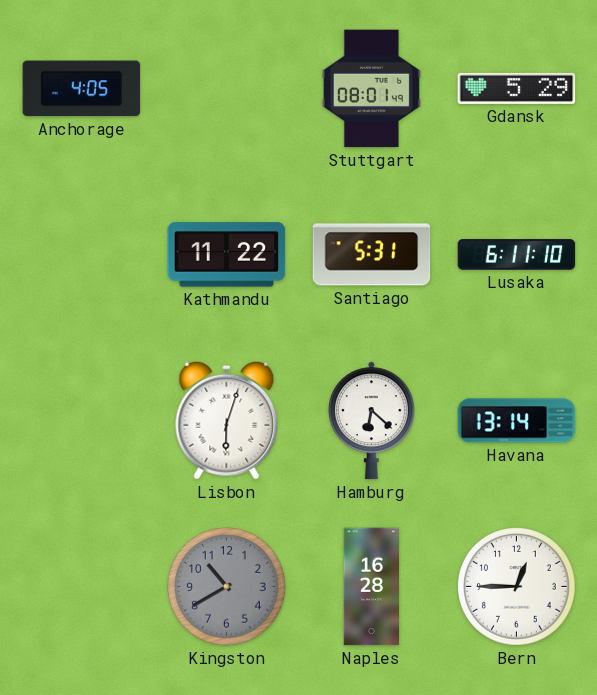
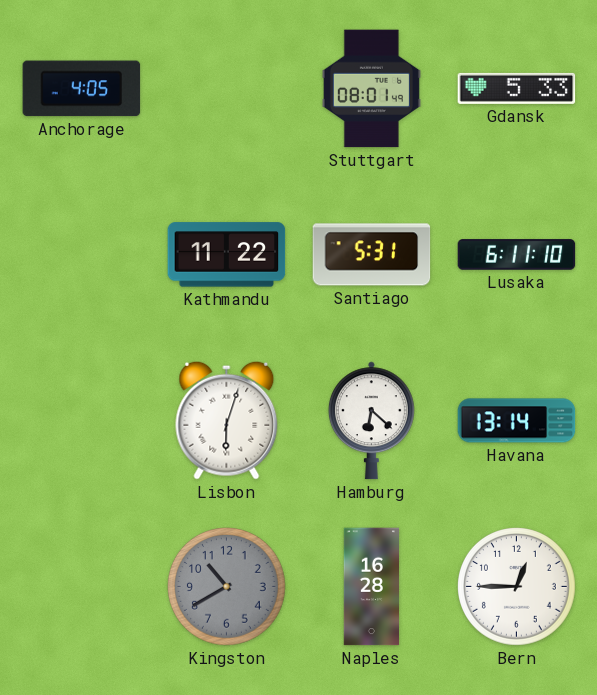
Gdansk: 5:29 -> 5:33
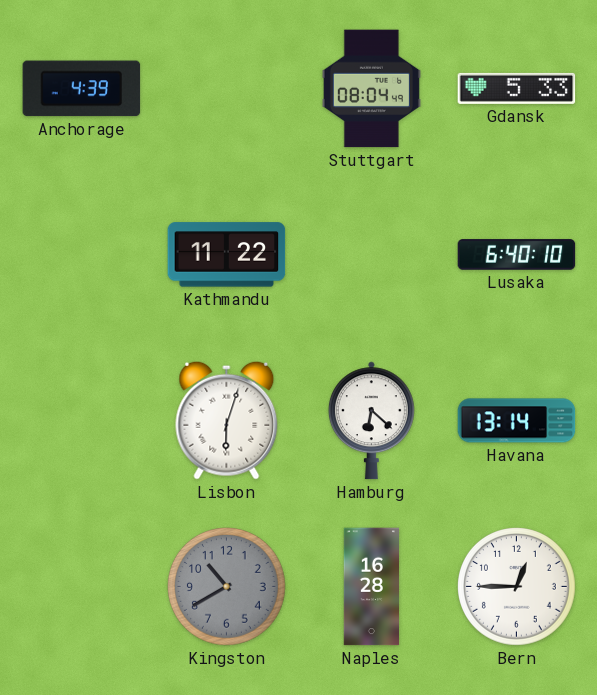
Anchorage: 4:05 -> 4:39
Stuttgart: 08:01 -> 08:04
Santiago: 5:31 -> none
Lusaka: 6:11 -> 6:40
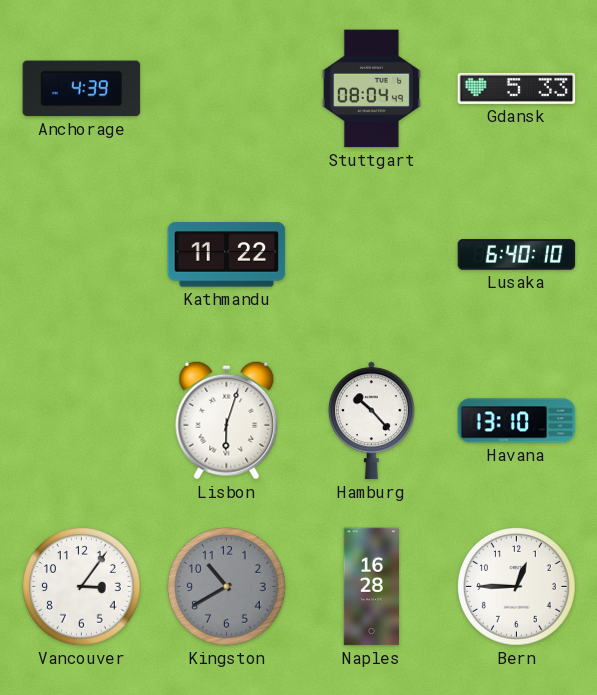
Hamburg: 6:22 -> 10:23
Havana: 13:14 -> 13:10
Vancouver: none -> 3:06
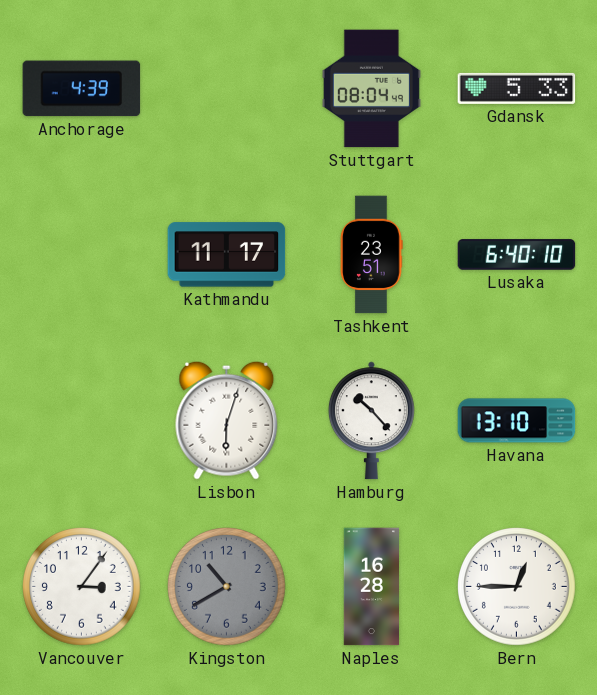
Kathmandu: 11:22 -> 11:17
Tashkent: none -> 23:51
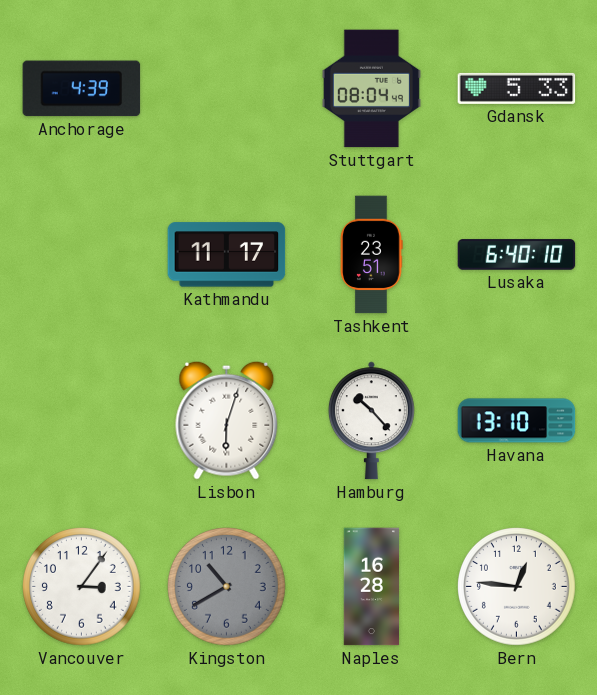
Bern: 12:45 -> 12:46
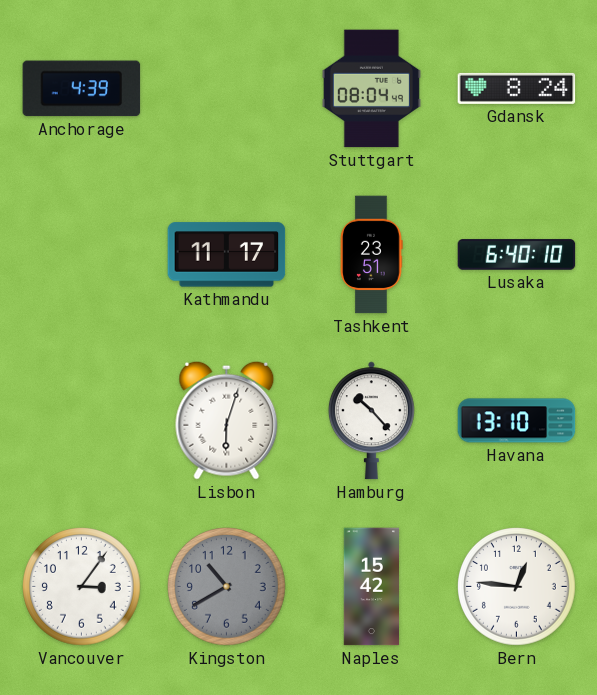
Gdansk: 5:33 -> 8:24
Naples: 16:28 -> 15:42
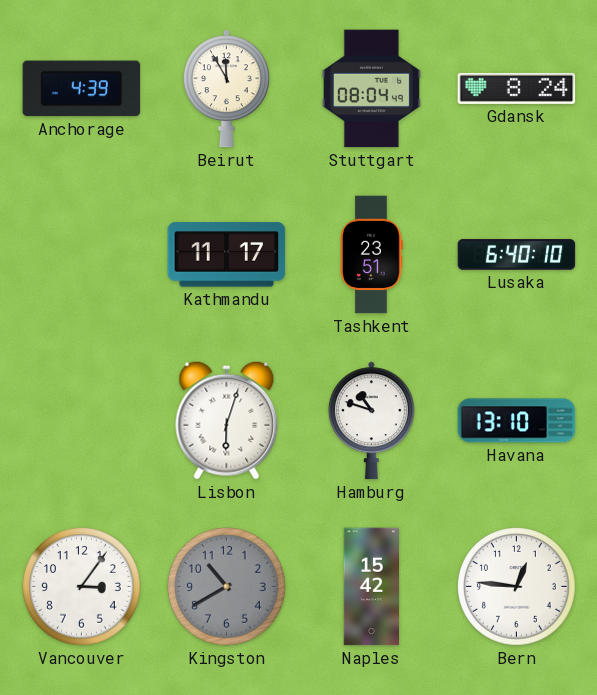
Beirut: none -> 11:55
Hamburg: 10:23 -> 10:48
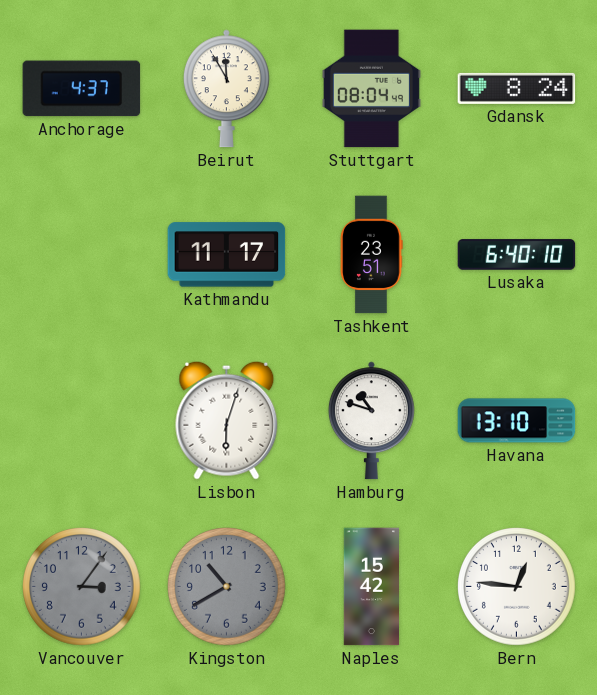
Anchorage: 4:39 -> 4:37
Vancouver dial: white -> grey
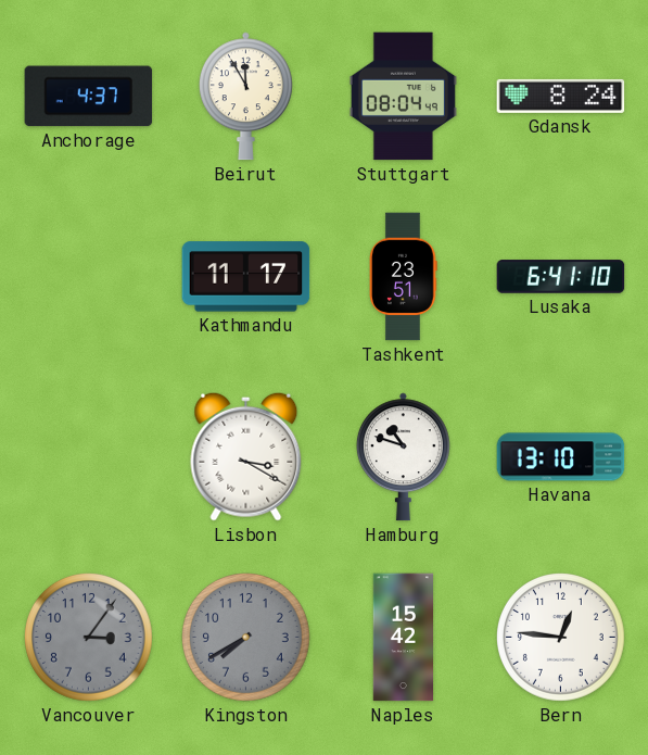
Lusaka: 6:40 -> 6:41
Lisbon: 6:03 -> 3:20
Kingston: 10:40 -> 7:40
